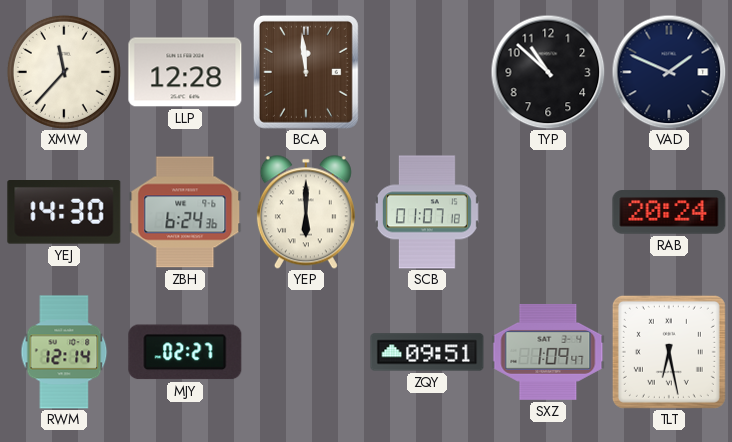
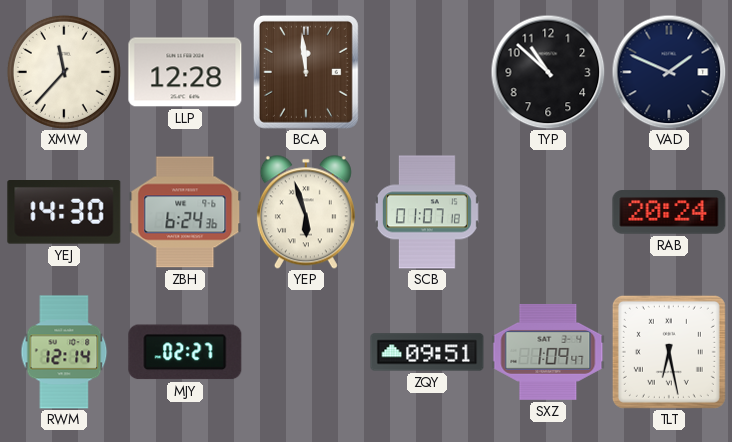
YEP: 6:00 -> 5:57
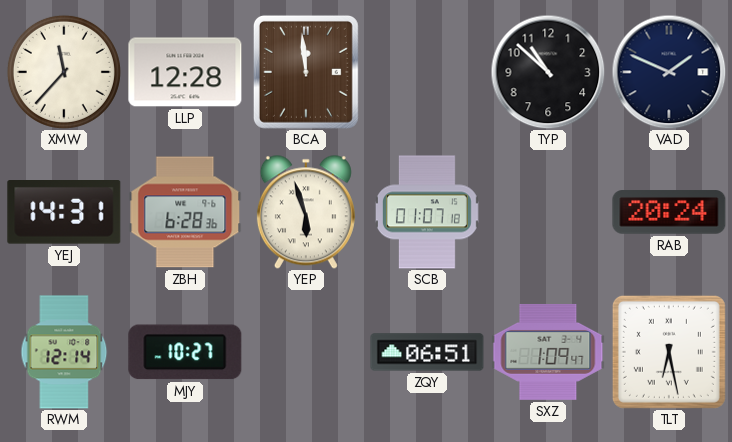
YEJ: 14:30 -> 14:31
ZBH: 6:24 -> 6:28
MJY: 02:27 -> 10:27
ZQY: 09:51 -> 06:51
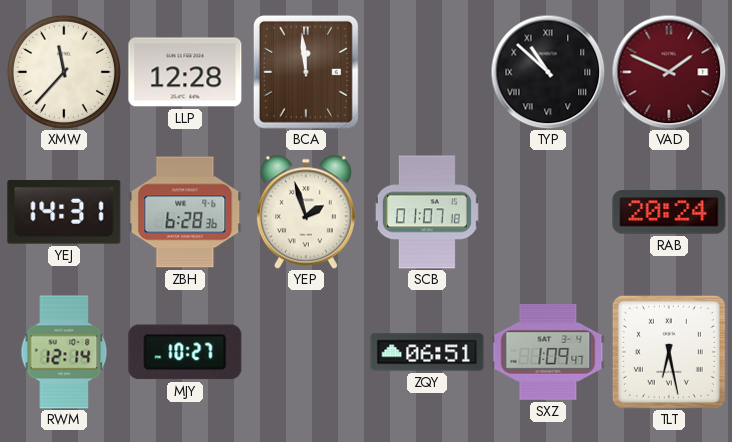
TYP numerals: Arabic -> Roman
VAD dial: navy -> burgundy
YEP: 5:57 -> 1:57
